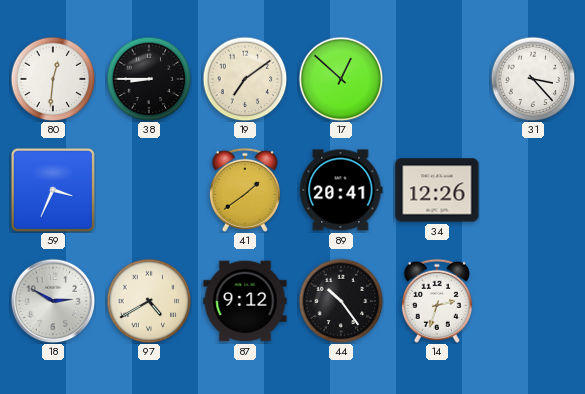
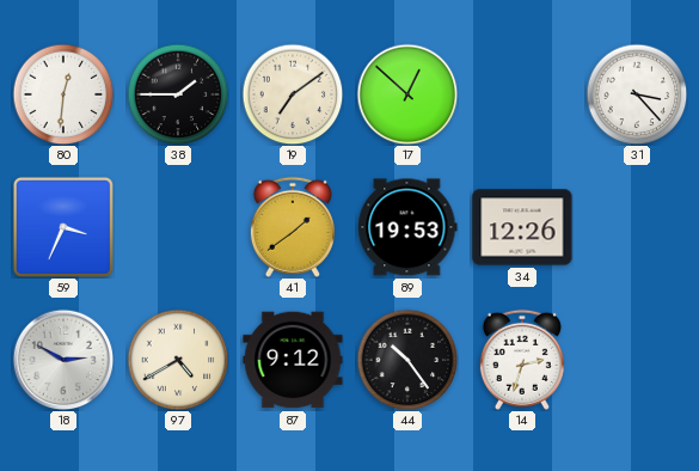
38: 8:45 -> 1:45
89: 20:41 -> 19:53
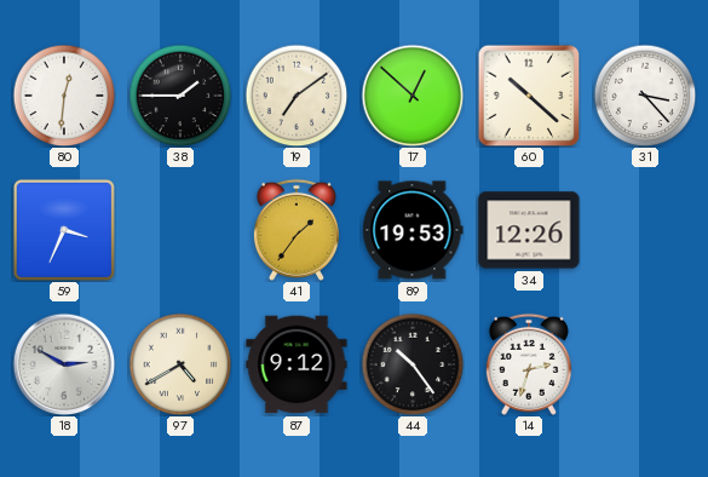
60: none -> 10:22
41: 1:39 -> 1:36
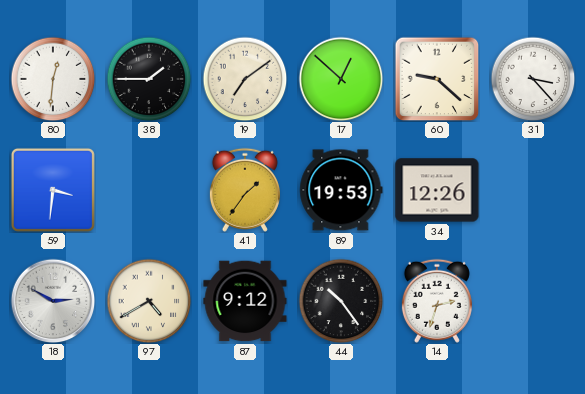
60: 10:22 -> 9:22
59: 3:34 -> 3:31
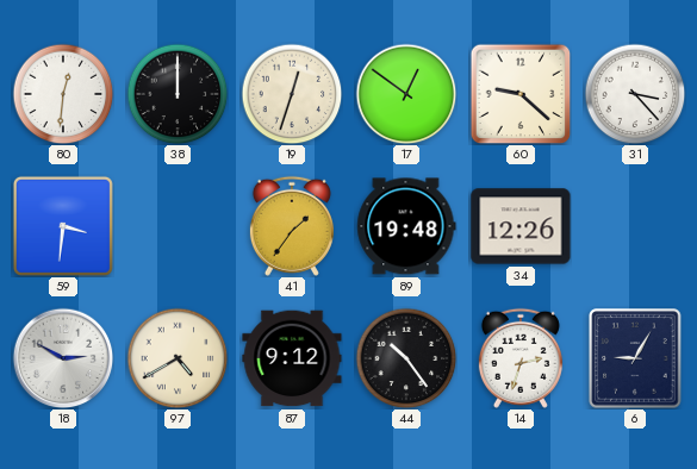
38: 1:45 -> 12:00
19: 7:09 -> 12:33
17: 12:52 -> 12:51
89: 19:53 -> 19:48
6: none -> 9:05
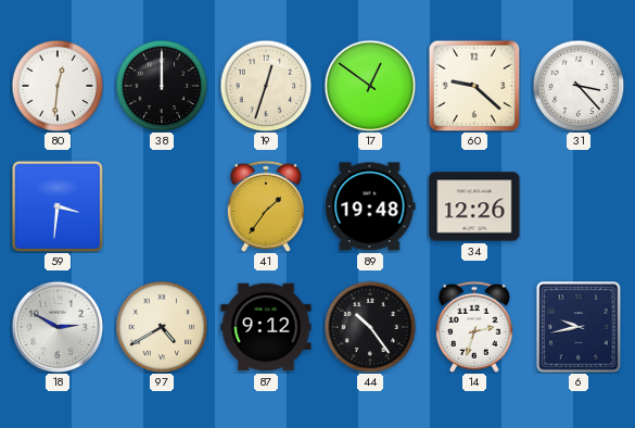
6: 9:05 -> 9:43
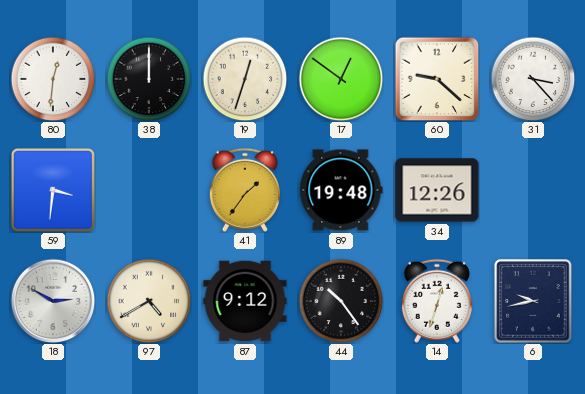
14: 2:33 -> 12:33
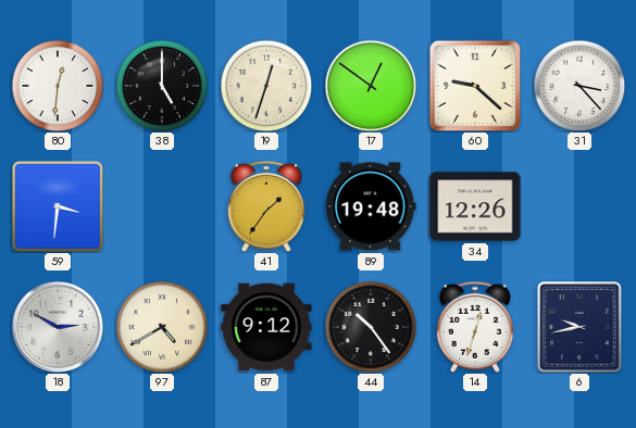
38: 12:00 -> 5:00
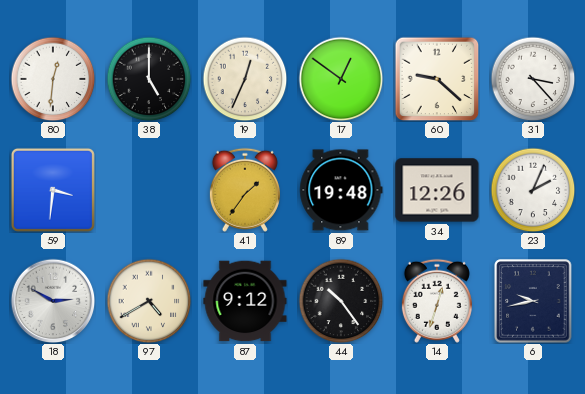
19: 12:33 -> 12:34
23: none -> 2:04
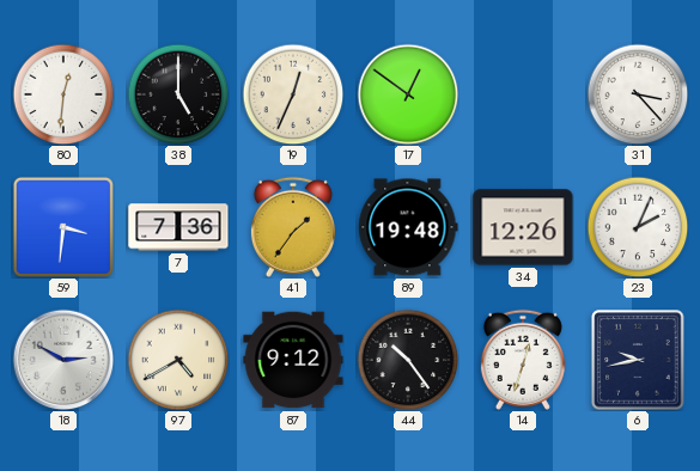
60: 9:22 -> none
7: none -> 7:36
